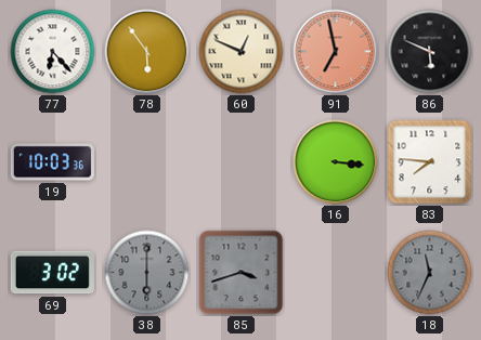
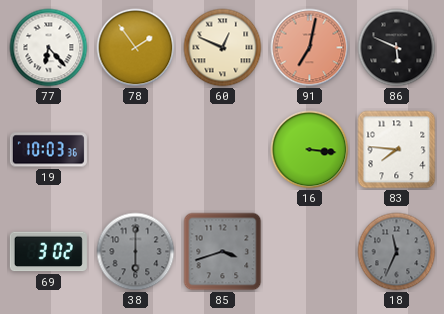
78: 5:54 -> 1:54
91: 6:58 -> 7:02
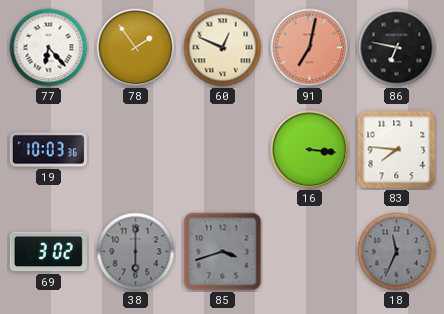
86: 5:49 -> 6:47
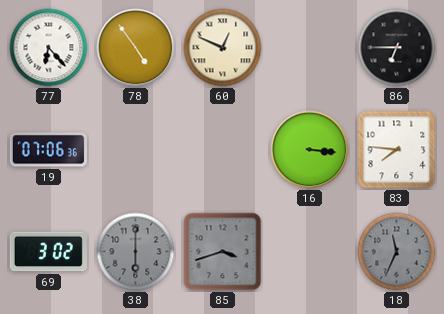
78: 1:54 -> 4:54
91: 7:02 -> none
86: 6:47 -> 6:45
19: 10:03 -> 07:06
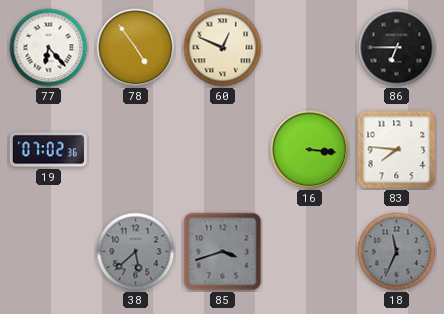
19: 07:06 -> 07:02
69: 3:02 -> none
38: 6:00 -> 5:38
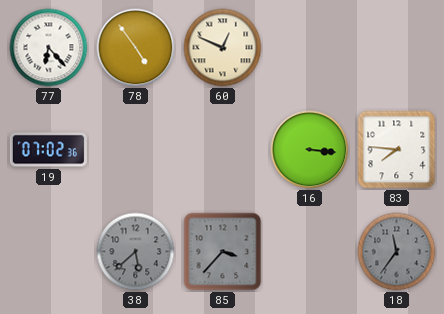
86: 6:45 -> none
85: 3:42 -> 3:37
18: 11:34 -> 11:36
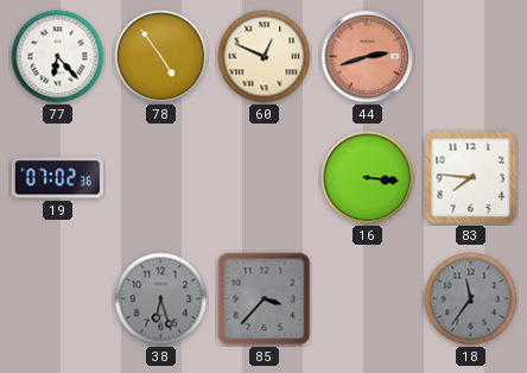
44: none -> 2:42
38: 5:38 -> 6:27
